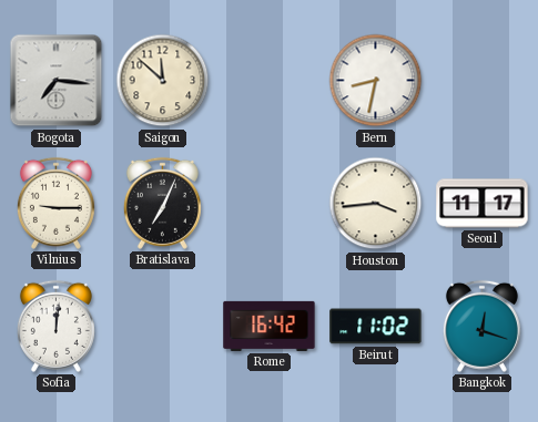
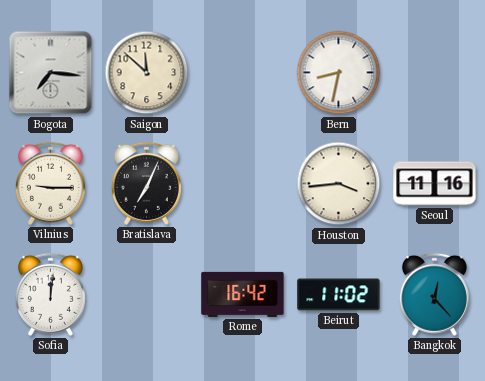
Seoul: 11:17 -> 11:16
Bangkok: 12:18 -> 12:23
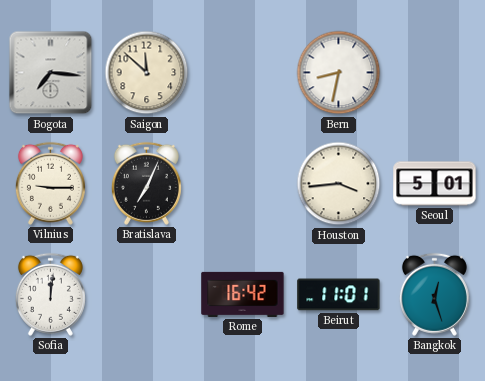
Seoul: 11:16 -> 5:01
Beirut: 11:02 -> 11:01
Bangkok: 12:23 -> 12:27
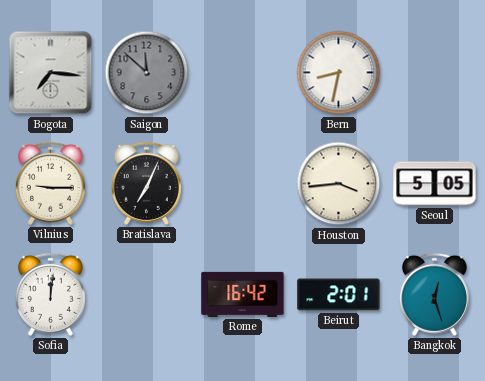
Saigon dial: cream -> grey
Seoul: 5:01 -> 5:05
Beirut: 11:01 -> 2:01
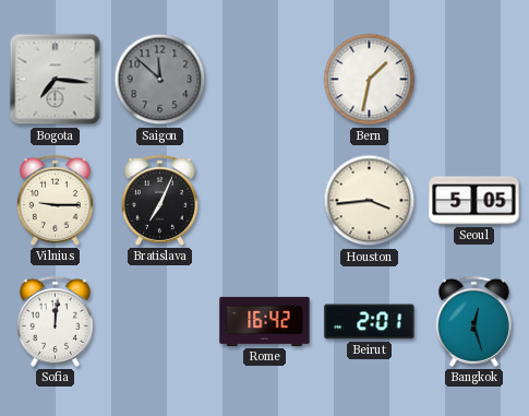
Bern: 8:32 -> 1:32
